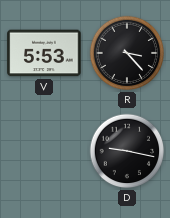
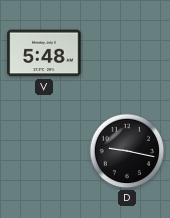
V: 5:53 -> 5:48
R: 3:23 -> none
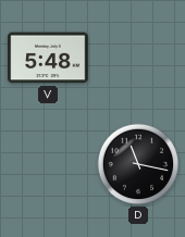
D: 9:17 -> 11:17
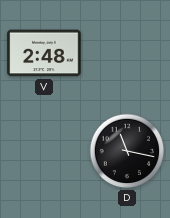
V: 5:48 -> 2:48
